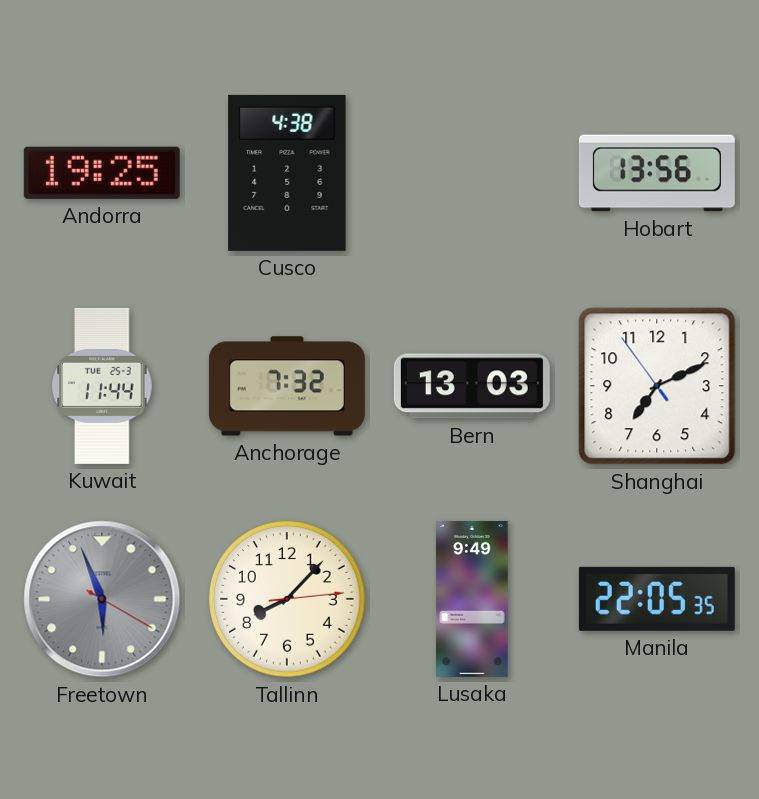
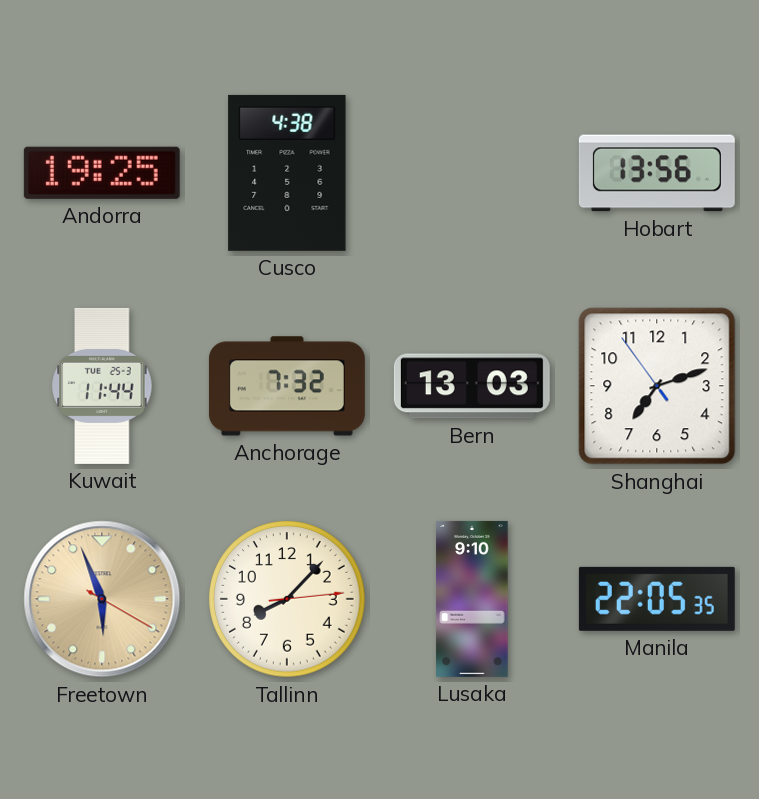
Shanghai: 7:10 -> 7:11
Freetown dial: grey -> champagne
Lusaka: 9:49 -> 9:10
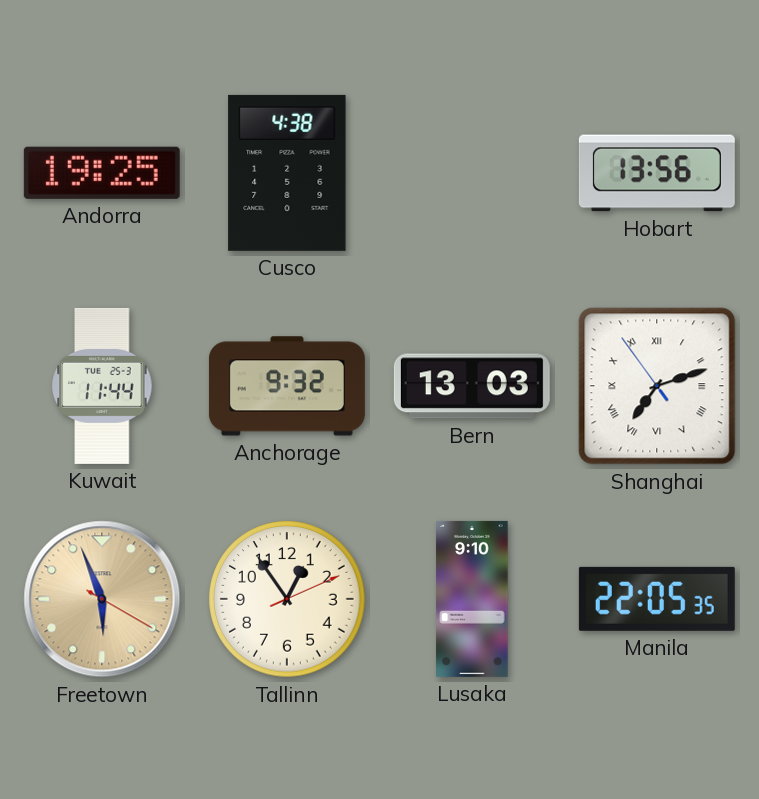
Anchorage: 7:32 -> 9:32
Shanghai numerals: Arabic -> Roman
Tallinn: 8:07 -> 12:54
